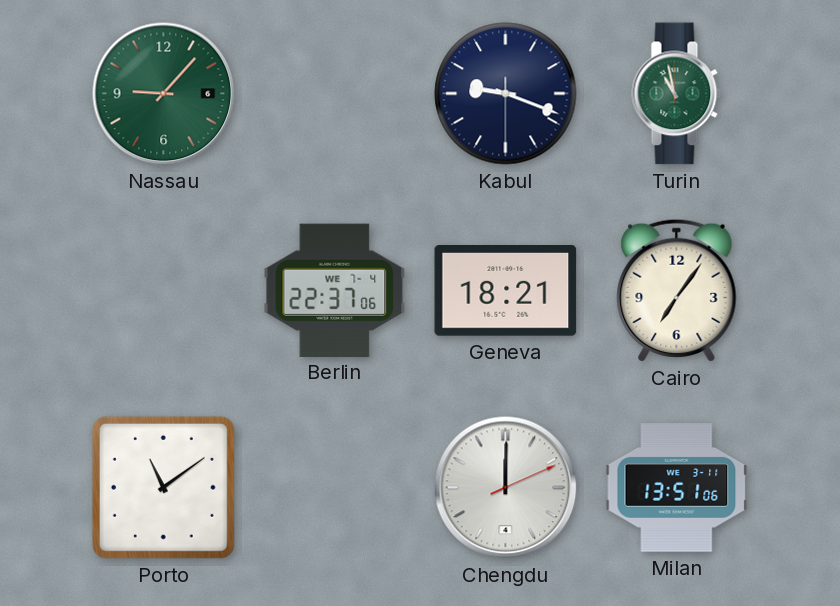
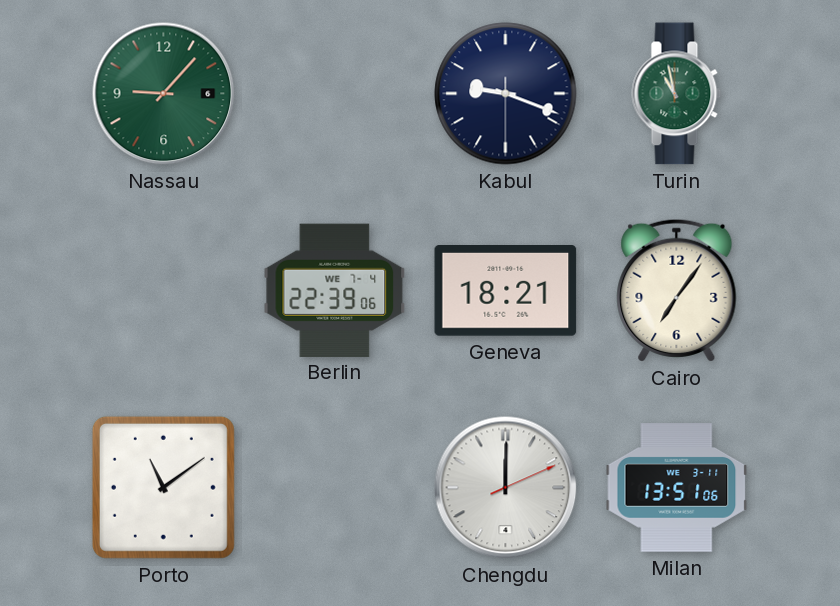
Berlin: 22:37 -> 22:39
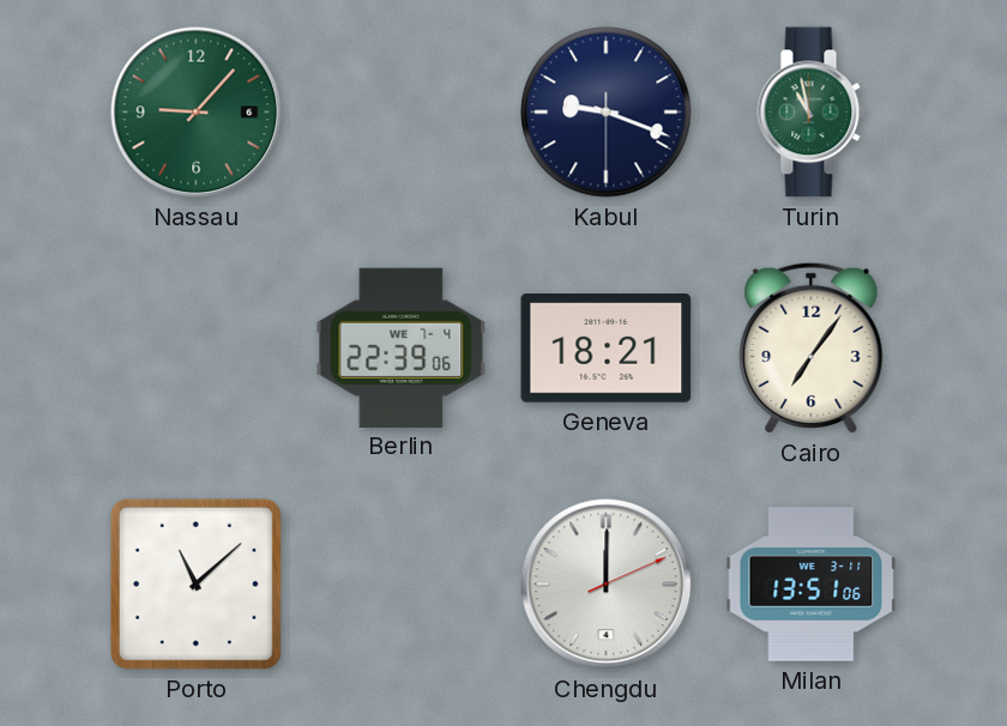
Porto: 11:09 -> 11:08
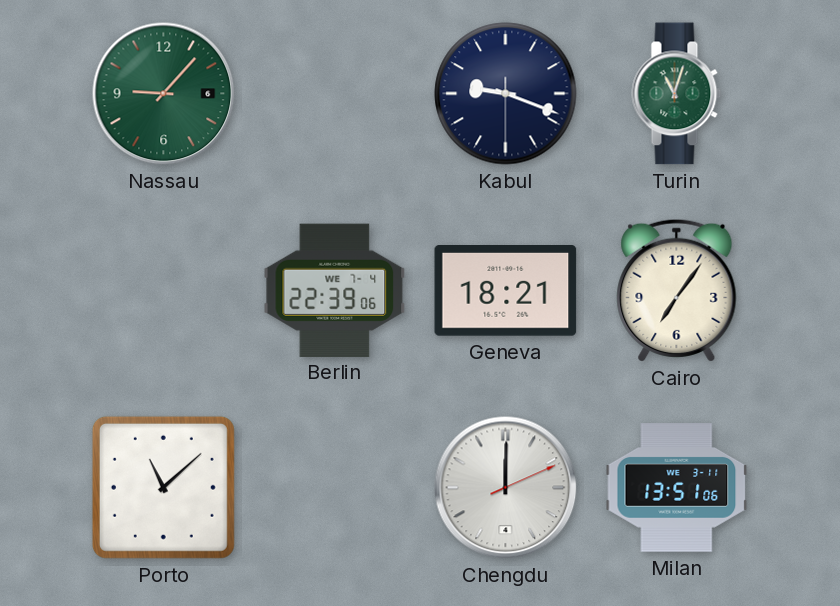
Turin: 10:58 -> 11:03
